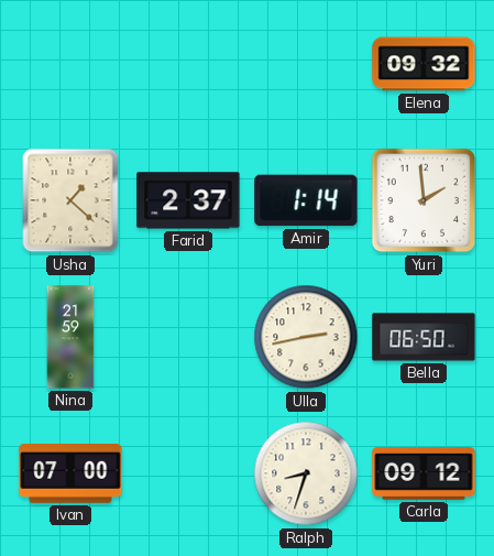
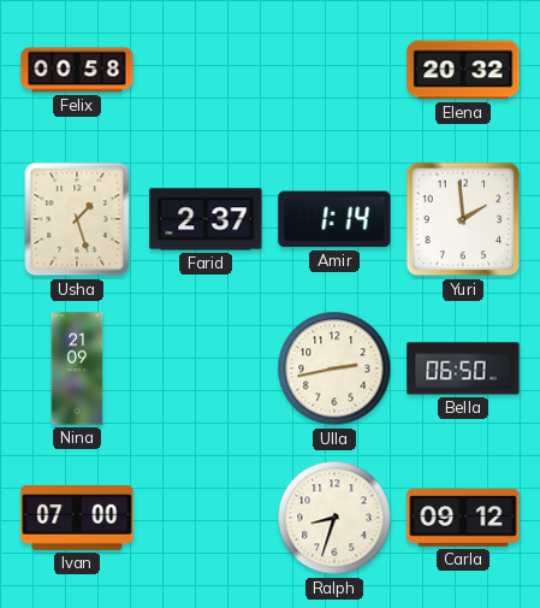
Felix: none -> 00:58
Elena: 09:32 -> 20:32
Usha: 1:22 -> 1:27
Nina: 21:59 -> 21:09
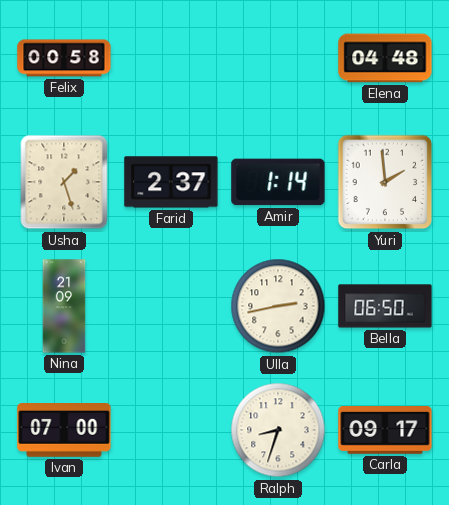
Elena: 20:32 -> 04:48
Carla: 09:12 -> 09:17
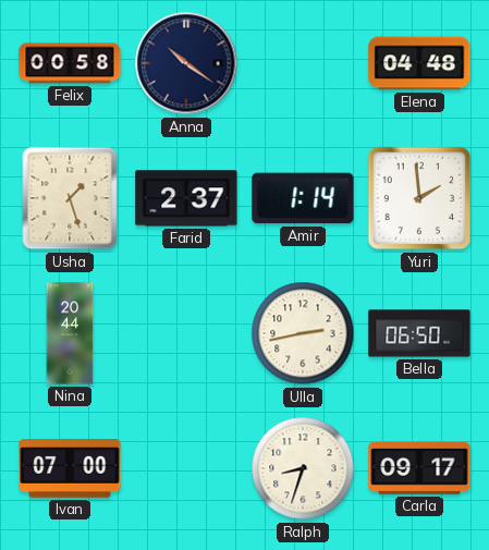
Anna: none -> 10:21
Nina: 21:09 -> 20:44
